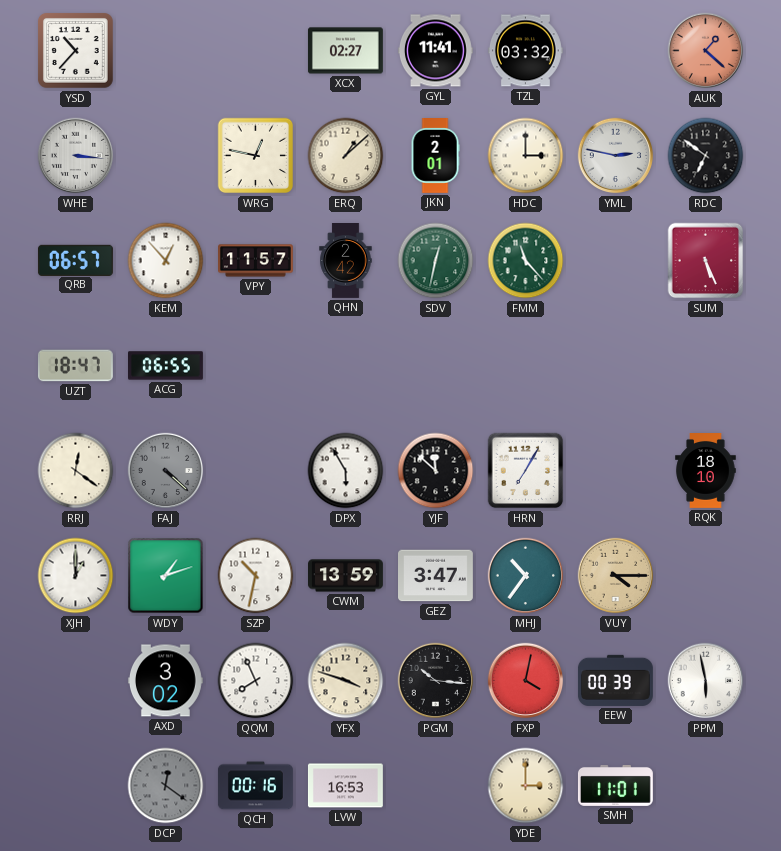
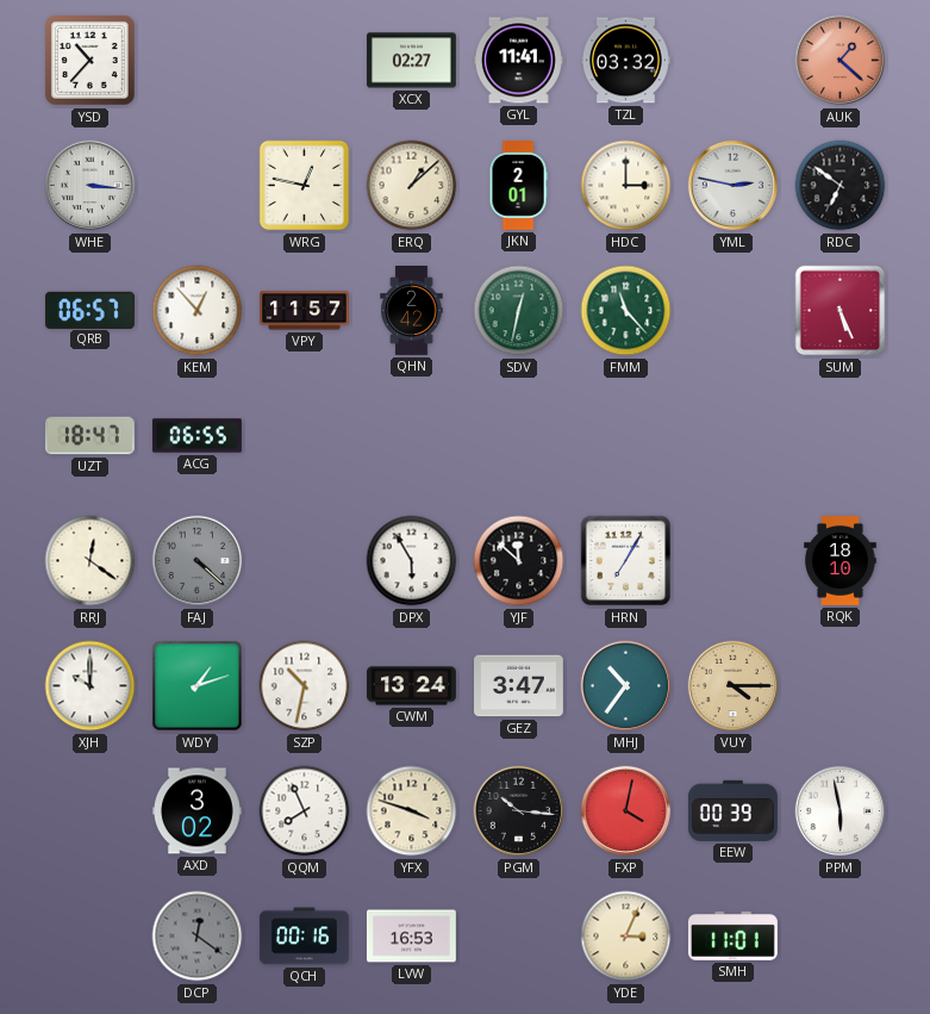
XJH: 1:00 -> 10:00
CWM: 13:59 -> 13:24
YDE: 3:00 -> 3:04
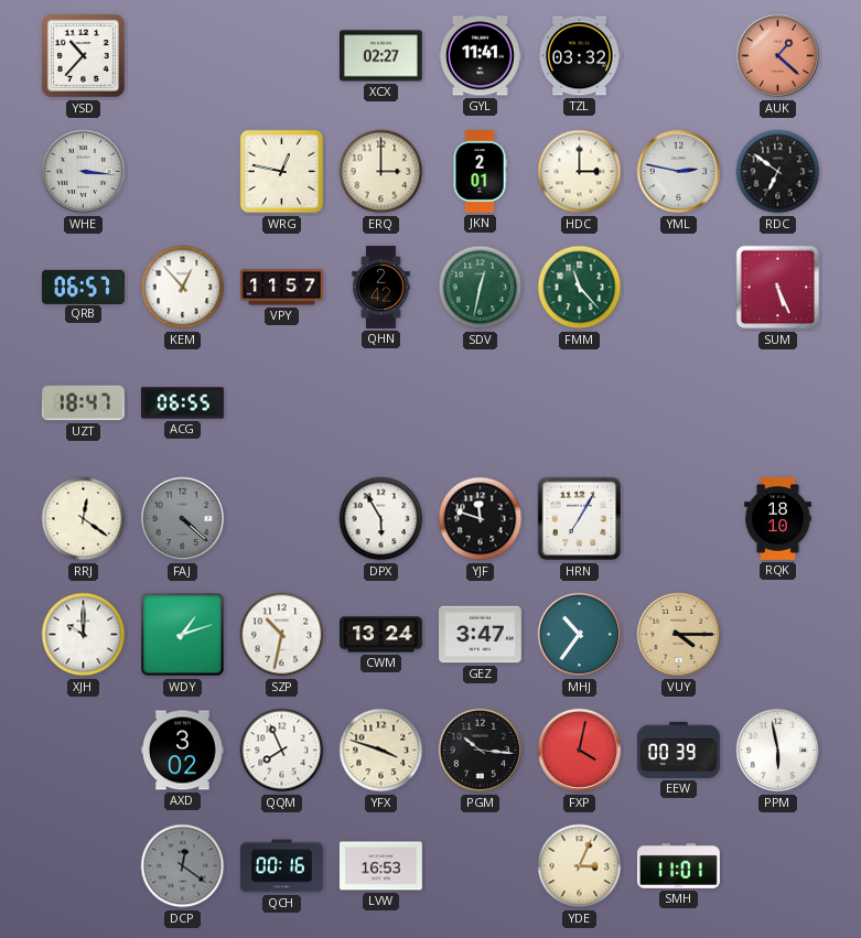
ERQ: 1:08 -> 3:00
YJF: 11:52 -> 11:48
